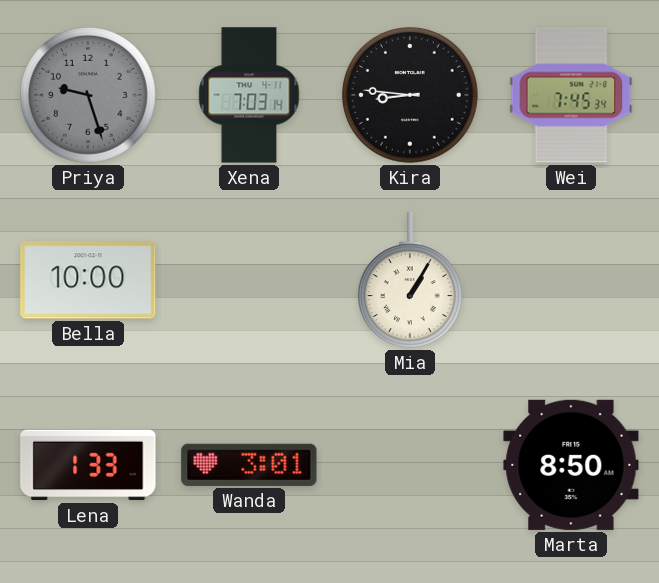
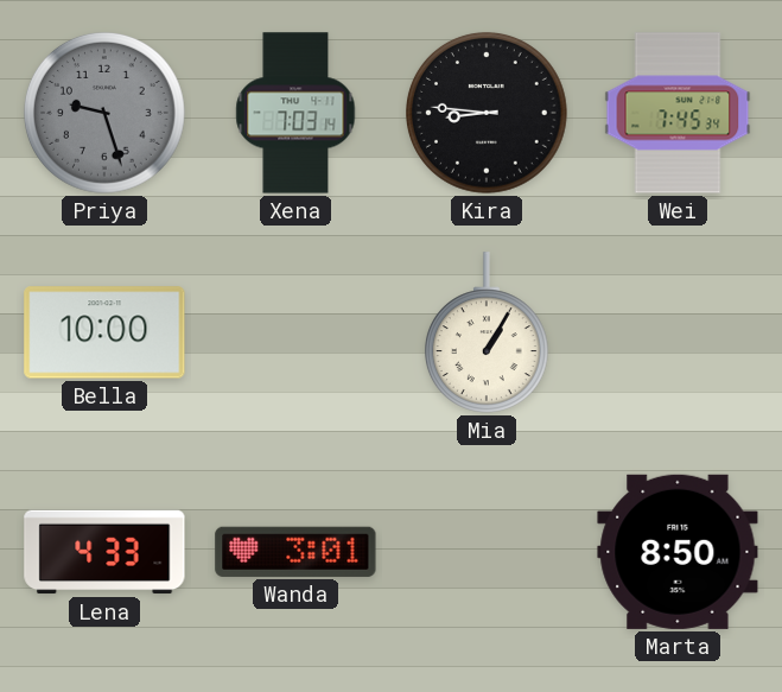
Lena: 1:33 -> 4:33
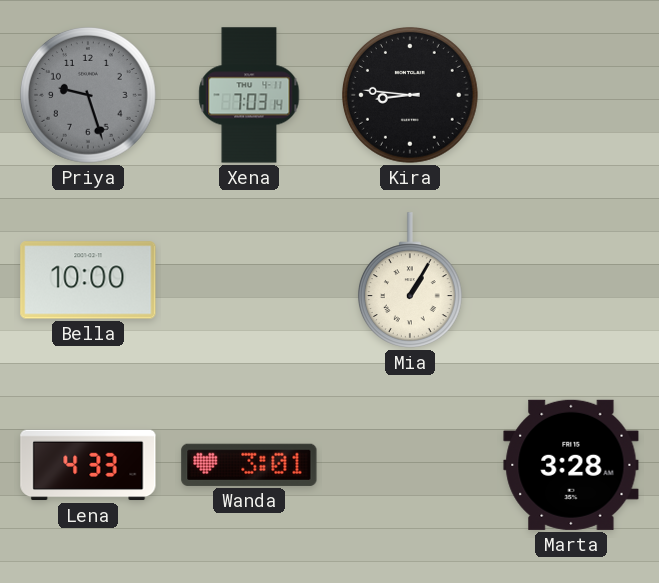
Wei: 7:45 -> none
Marta: 8:50 -> 3:28
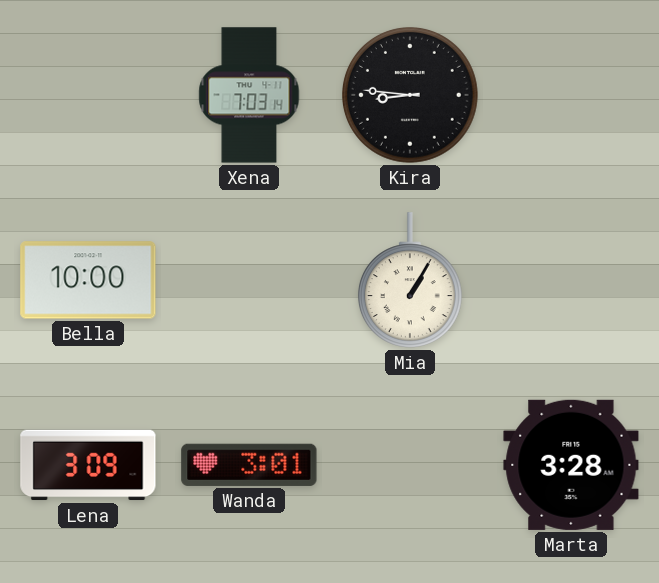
Priya: 9:27 -> none
Lena: 4:33 -> 3:09
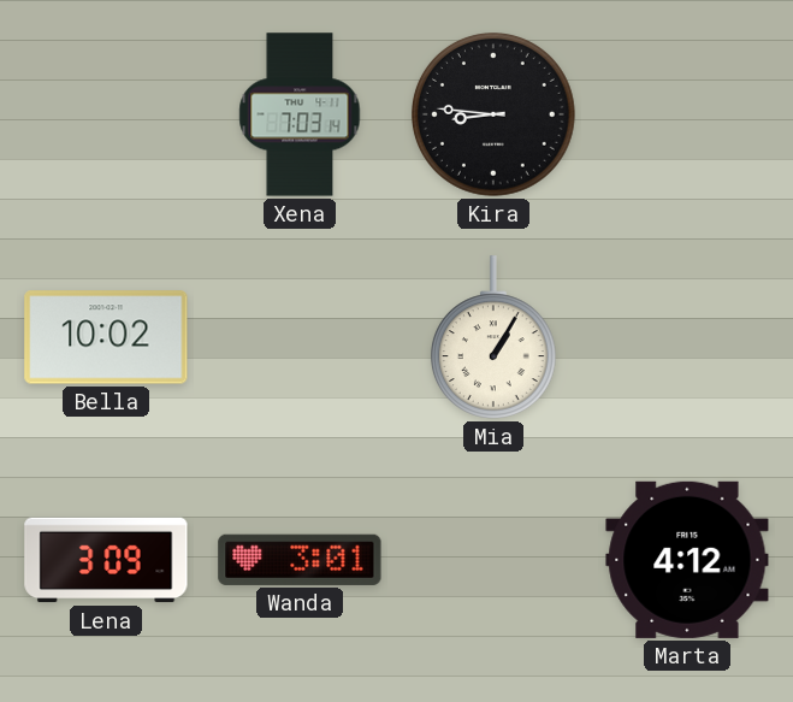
Bella: 10:00 -> 10:02
Marta: 3:28 -> 4:12
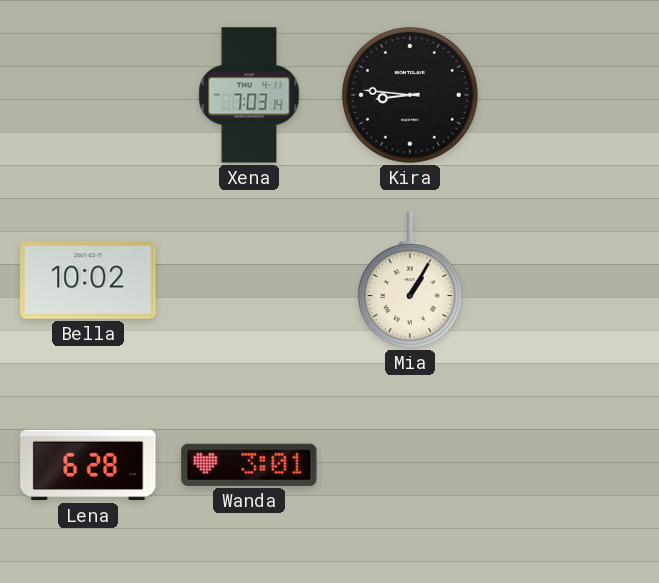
Lena: 3:09 -> 6:28
Marta: 4:12 -> none
